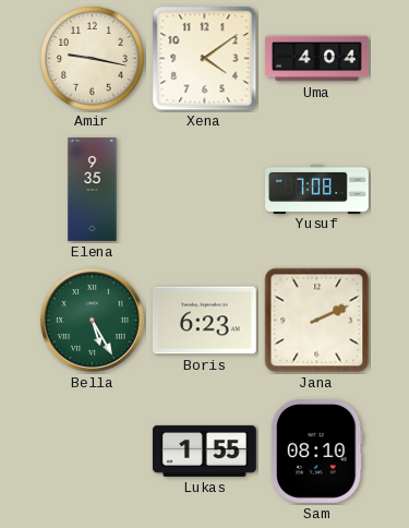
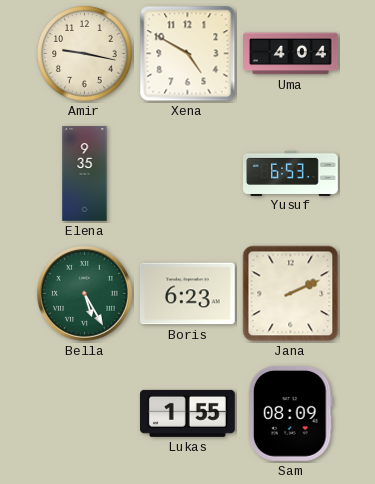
Xena: 4:09 -> 4:50
Yusuf: 7:08 -> 6:53
Sam: 08:10 -> 08:09
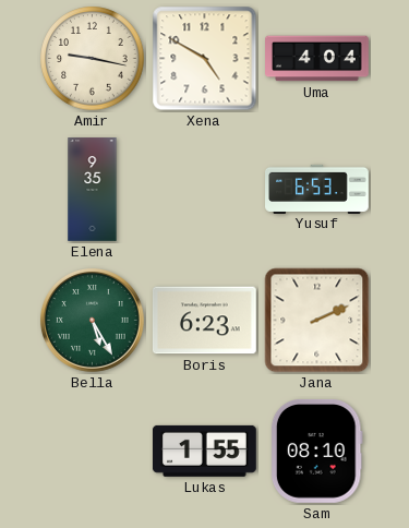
Sam: 08:09 -> 08:10
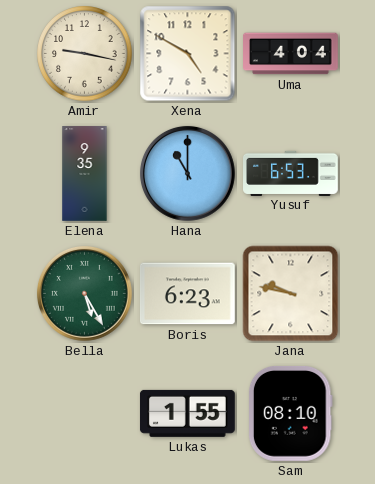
Hana: none -> 11:00
Jana: 2:11 -> 9:47
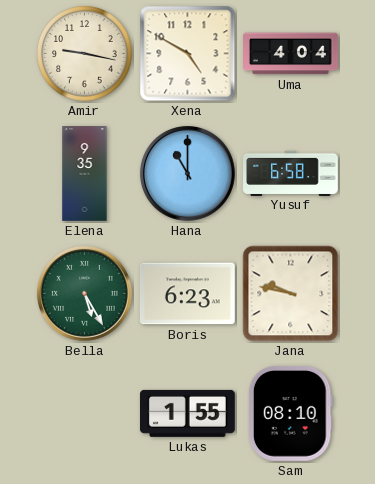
Yusuf: 6:53 -> 6:58
